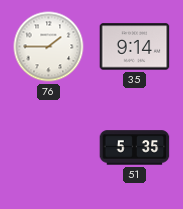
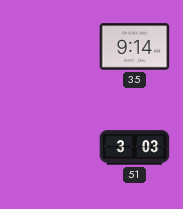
76: 1:45 -> none
51: 5:35 -> 3:03
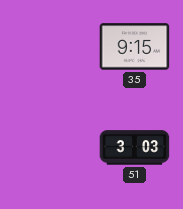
35: 9:14 -> 9:15
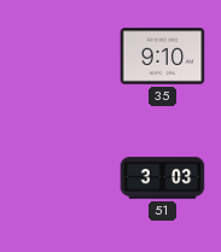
35: 9:15 -> 9:10
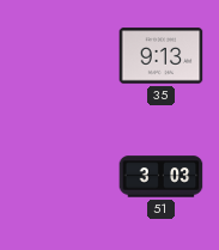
35: 9:10 -> 9:13
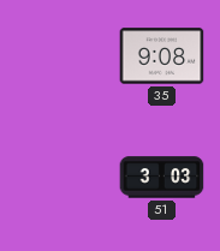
35: 9:13 -> 9:08
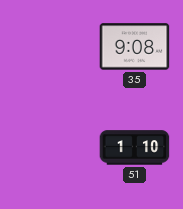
51: 3:03 -> 1:10
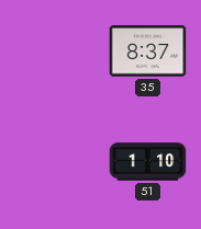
35: 9:08 -> 8:37
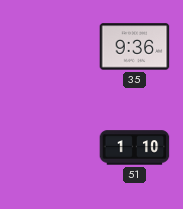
35: 8:37 -> 9:36
